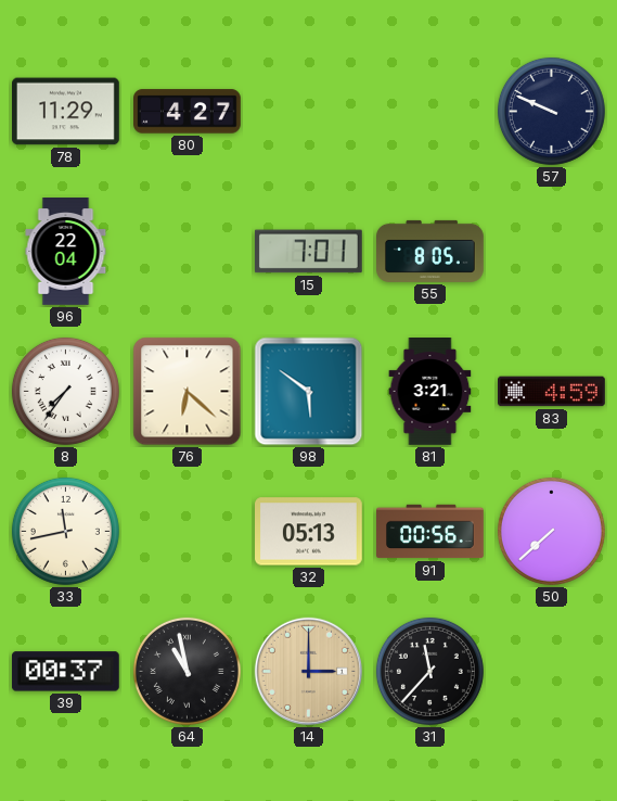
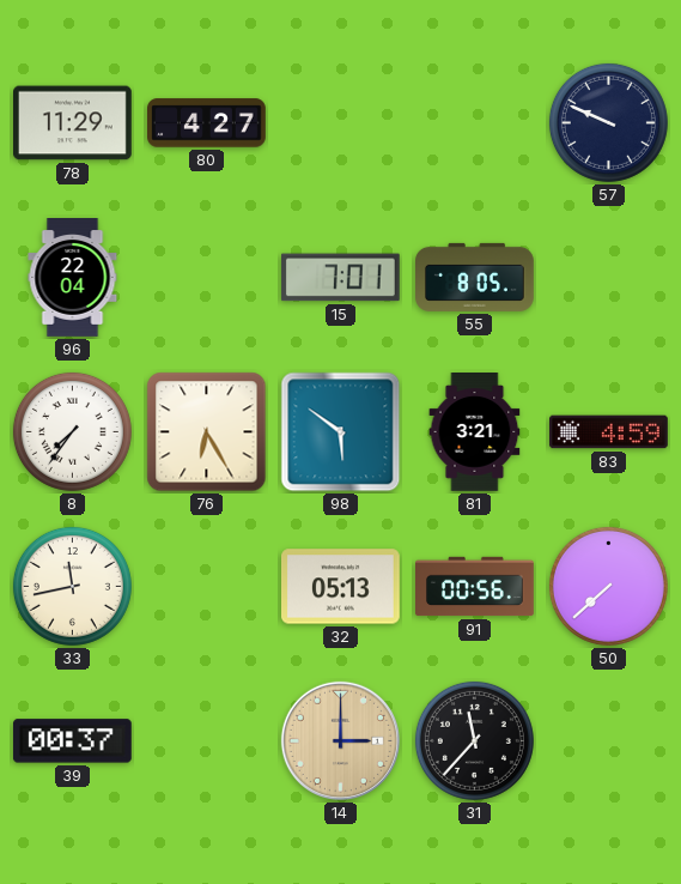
76: 6:22 -> 6:25
64: 10:58 -> none
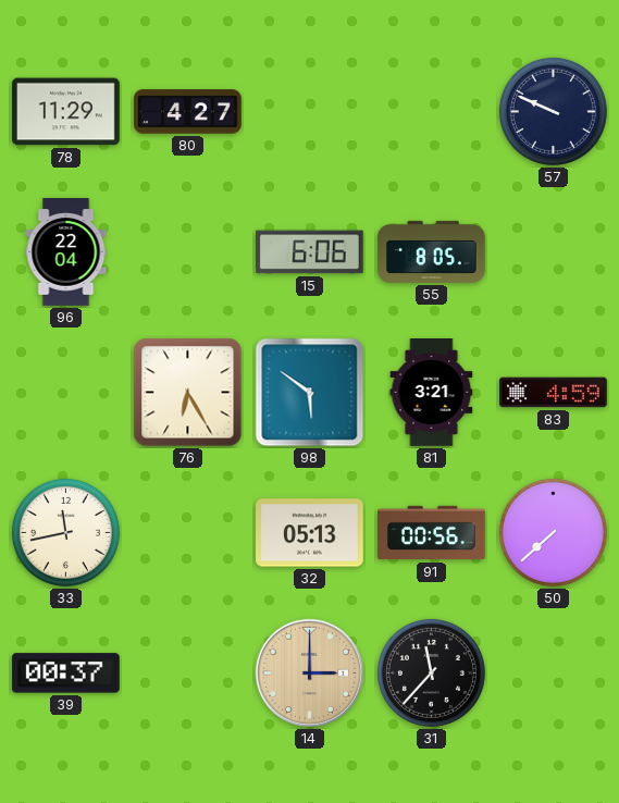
15: 7:01 -> 6:06
8: 7:36 -> none
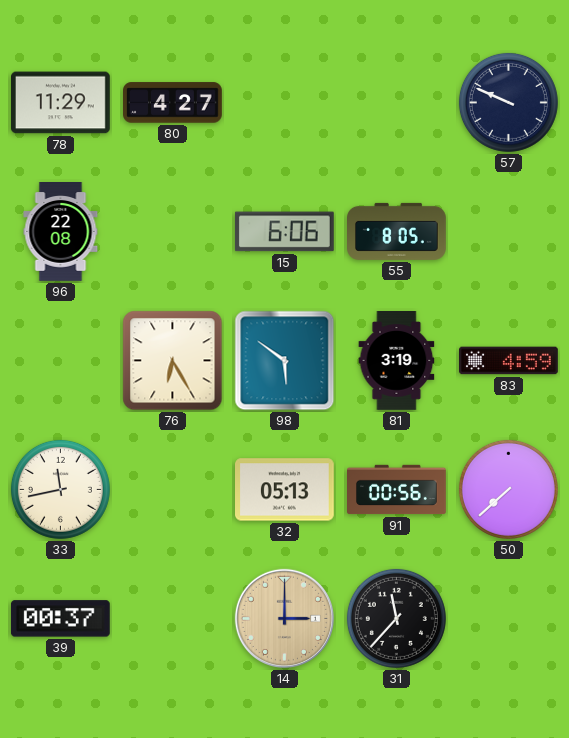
96: 22:04 -> 22:08
81: 3:21 -> 3:19
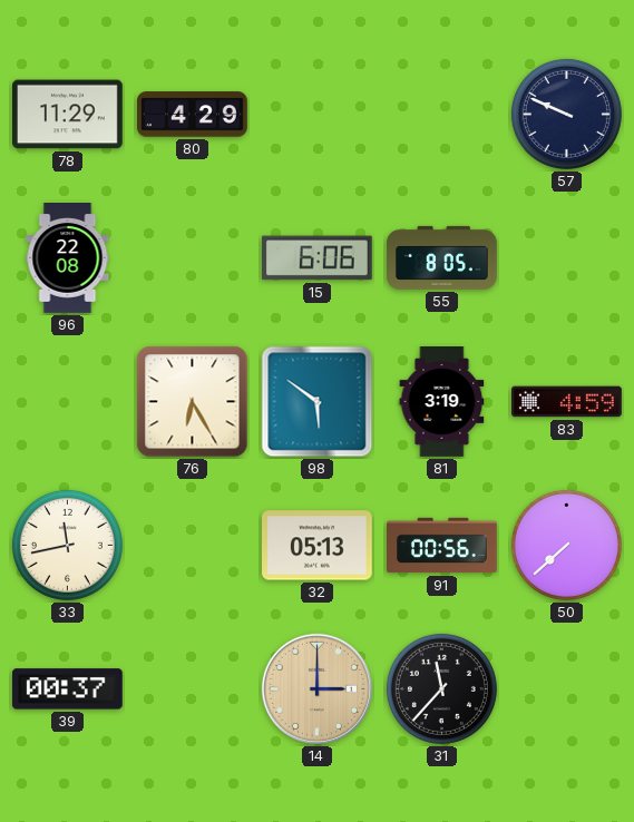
80: 4:27 -> 4:29
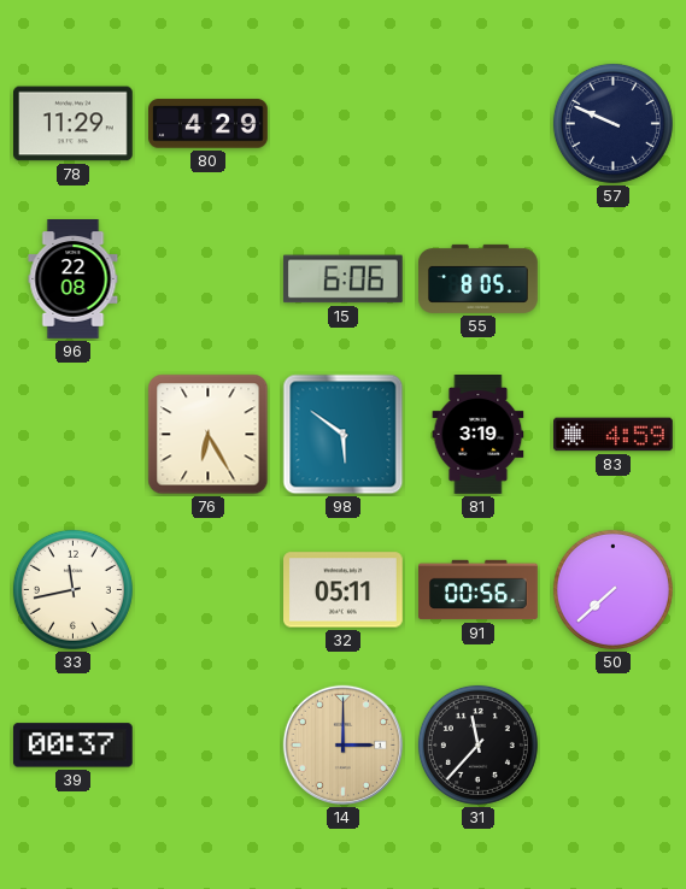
32: 05:13 -> 05:11
